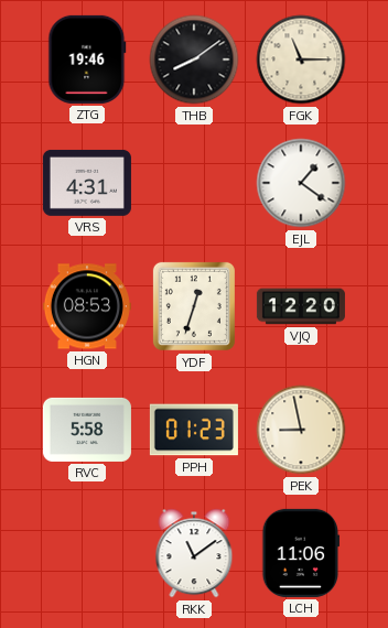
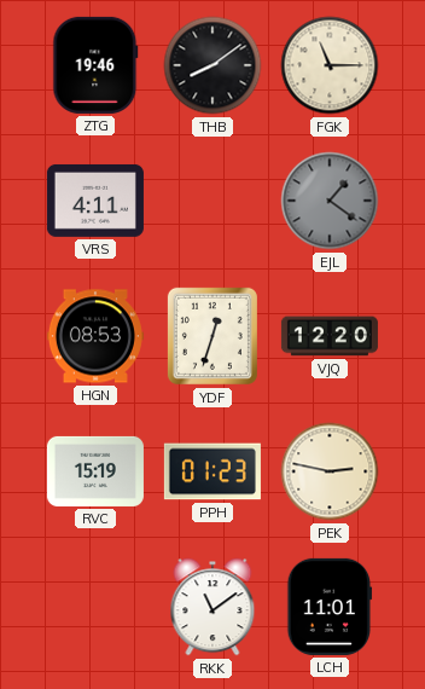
VRS: 4:31 -> 4:11
EJL dial: white -> grey
RVC: 5:58 -> 15:19
PEK: 8:58 -> 2:47
LCH: 11:06 -> 11:01
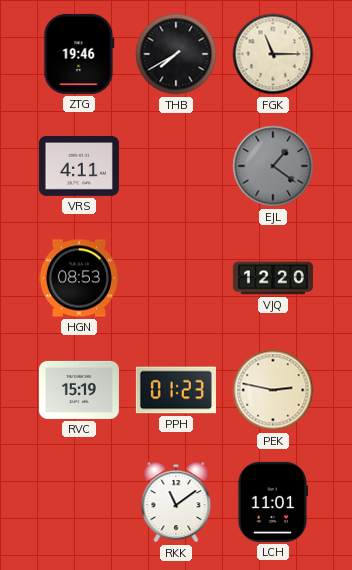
THB: 8:09 -> 7:40
YDF: 12:33 -> none
